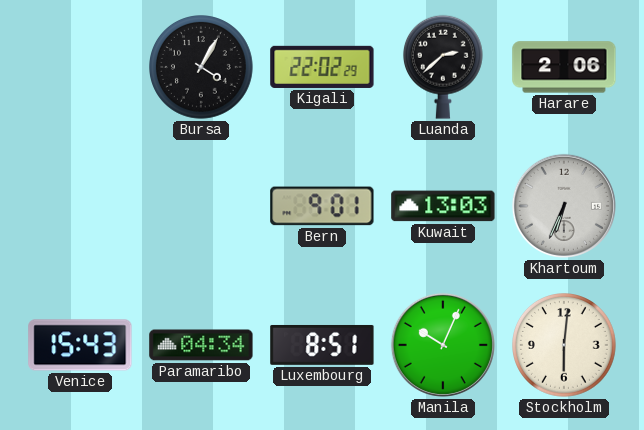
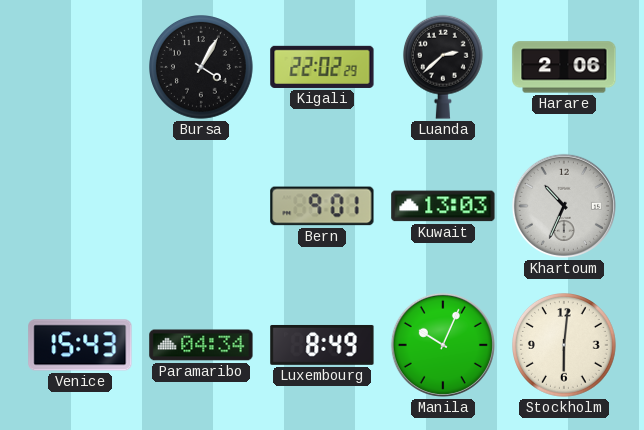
Khartoum: 6:34 -> 10:34
Luxembourg: 8:51 -> 8:49
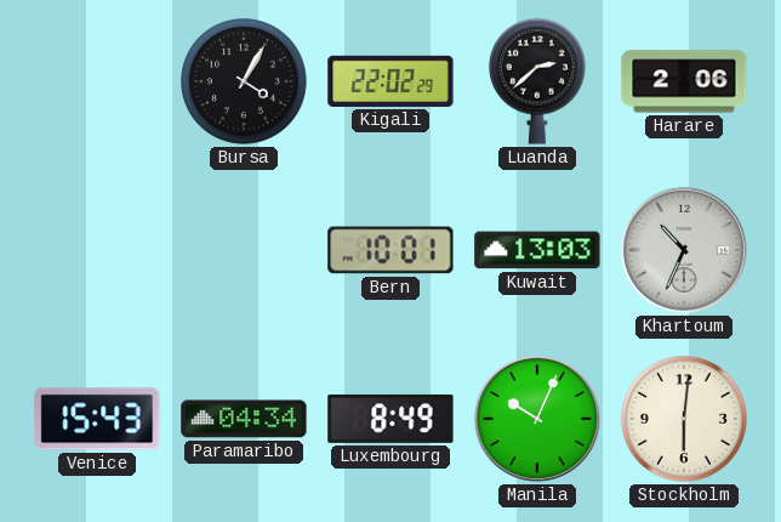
Bern: 9:01 -> 10:01
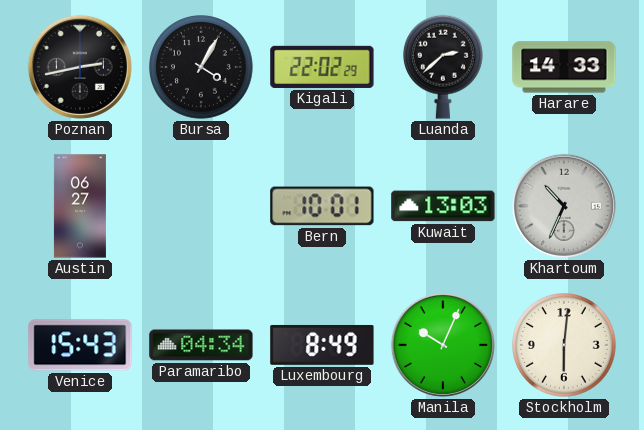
Poznan: none -> 2:43
Harare: 2:06 -> 14:33
Austin: none -> 06:27
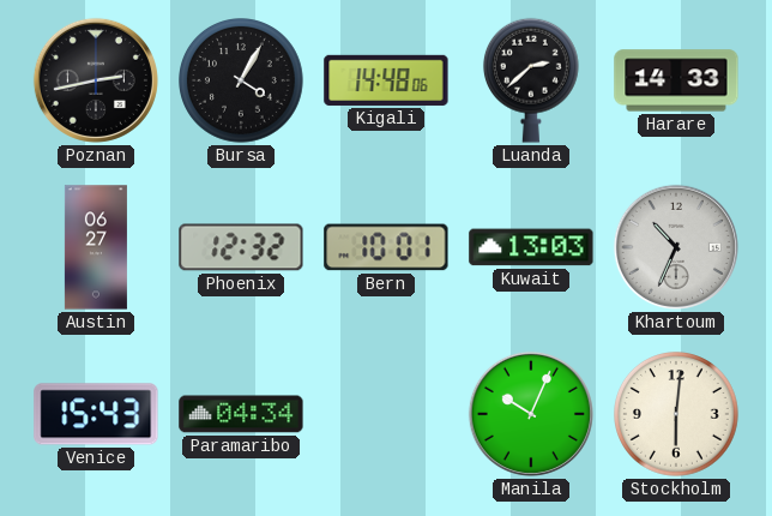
Kigali: 22:02 -> 14:48
Phoenix: none -> 12:32
Luxembourg: 8:49 -> none
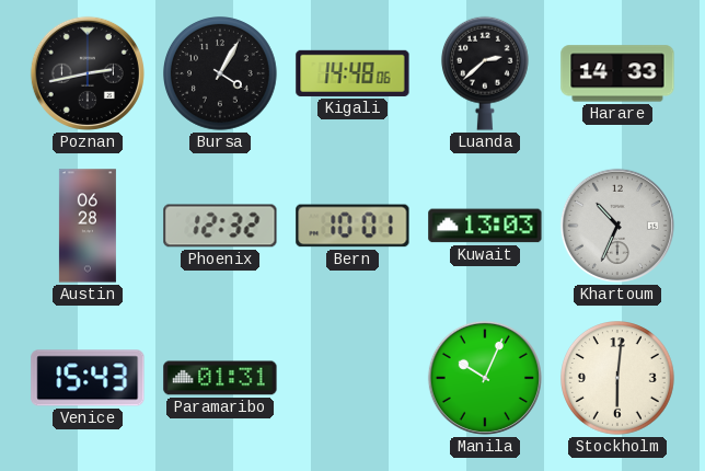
Austin: 06:27 -> 06:28
Paramaribo: 04:34 -> 01:31
